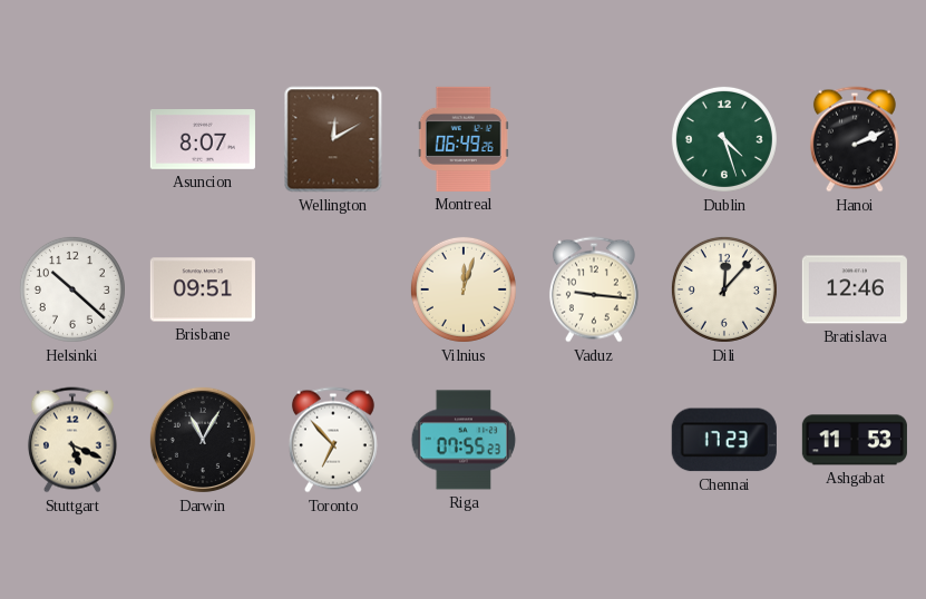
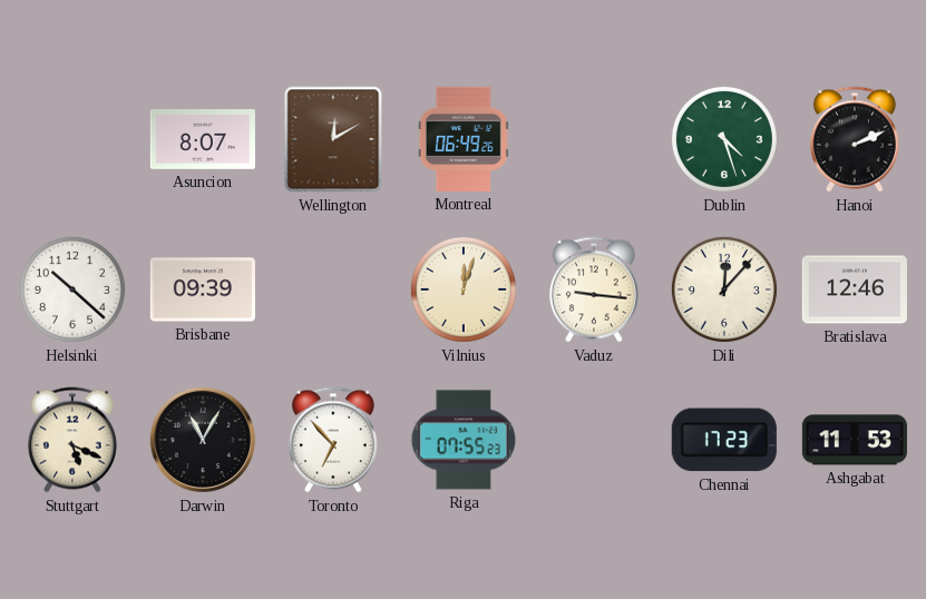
Brisbane: 09:51 -> 09:39
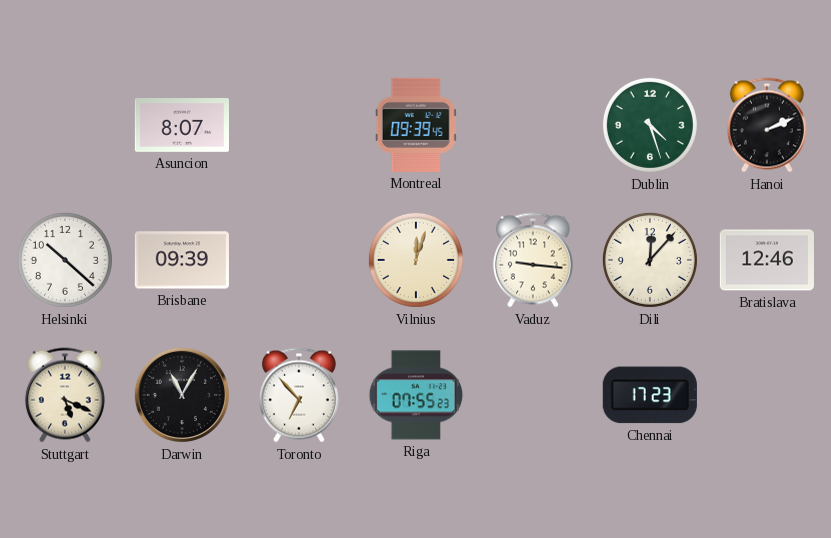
Wellington: 12:10 -> none
Montreal: 06:49 -> 09:39
Ashgabat: 11:53 -> none
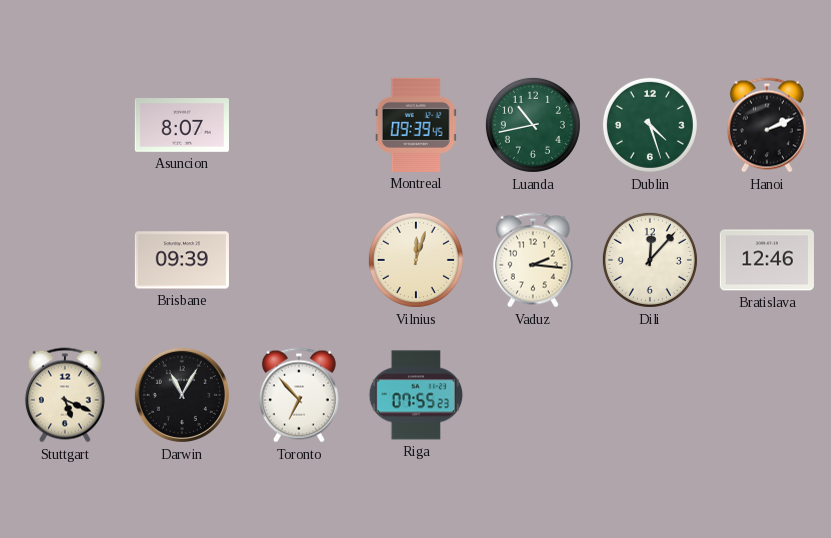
Luanda: none -> 10:43
Helsinki: 10:22 -> none
Vaduz: 9:16 -> 2:16
Chennai: 17:23 -> none
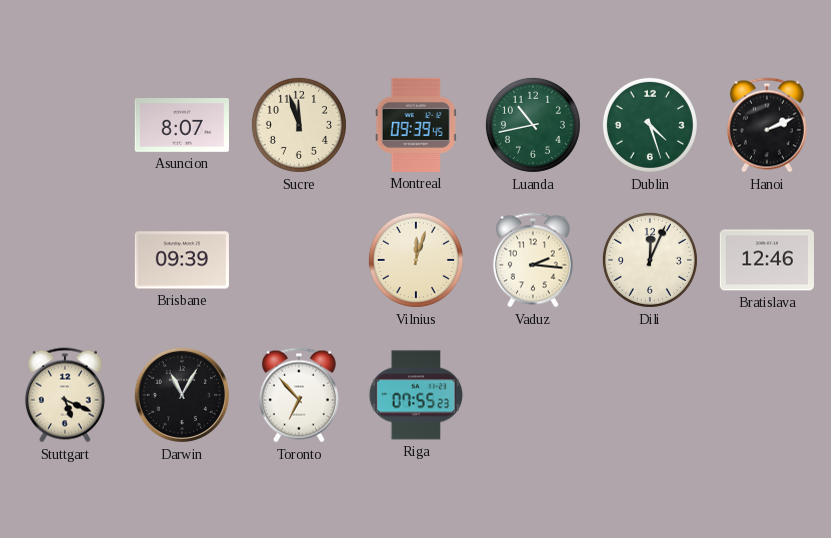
Sucre: none -> 11:57
Dili: 12:07 -> 12:04
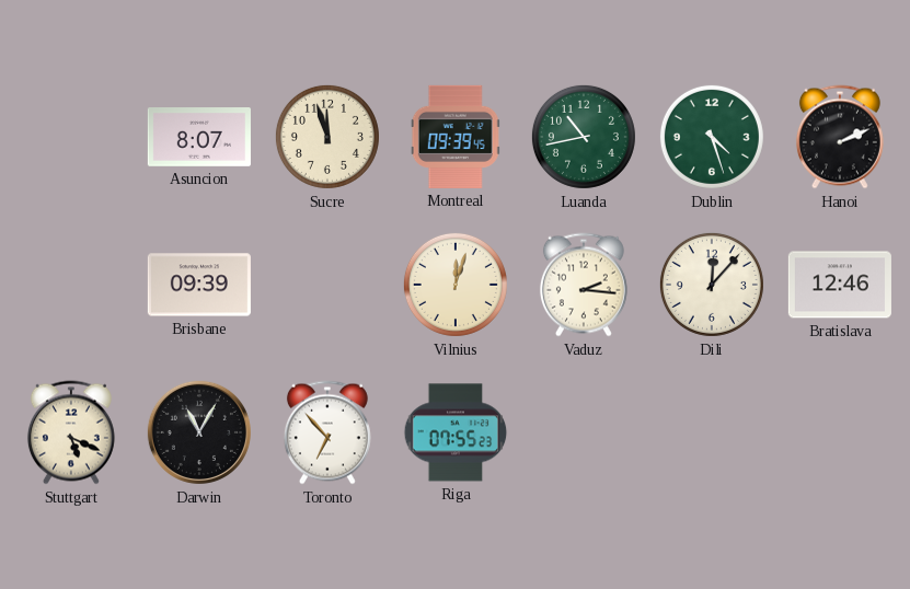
Dili: 12:04 -> 12:07
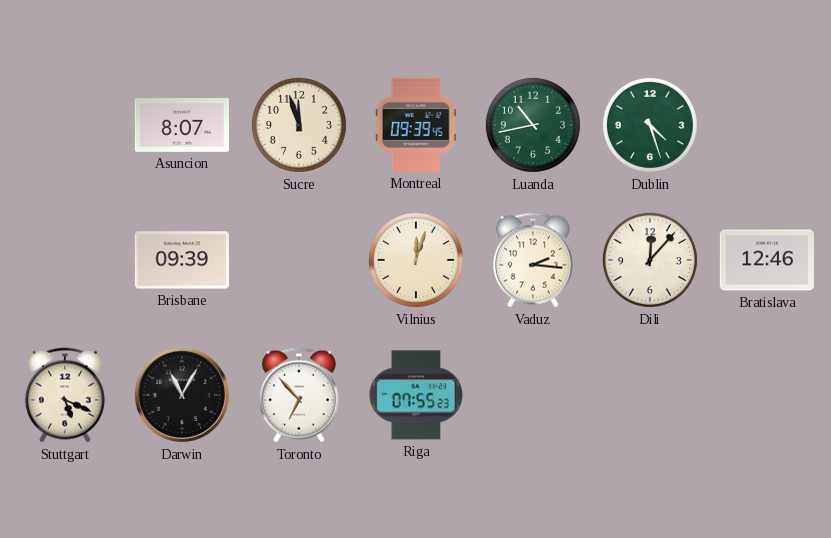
Hanoi: 2:11 -> none
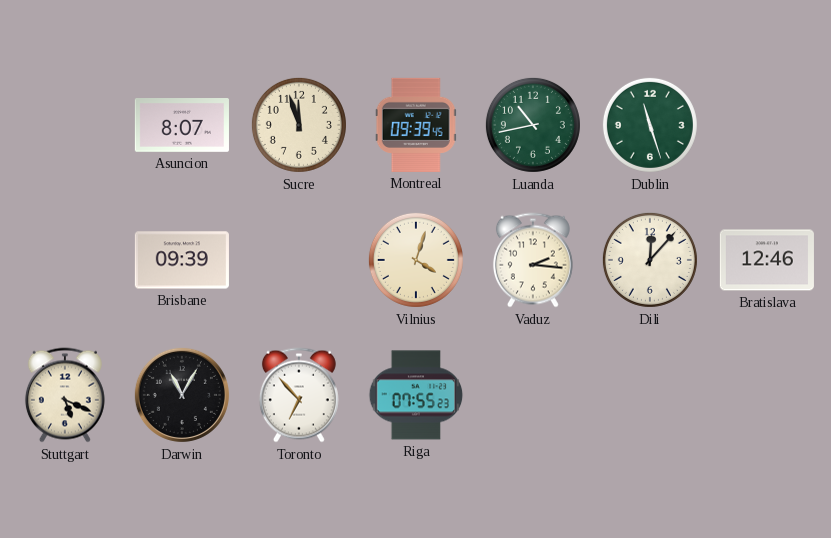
Dublin: 4:27 -> 11:27
Vilnius: 12:03 -> 4:03
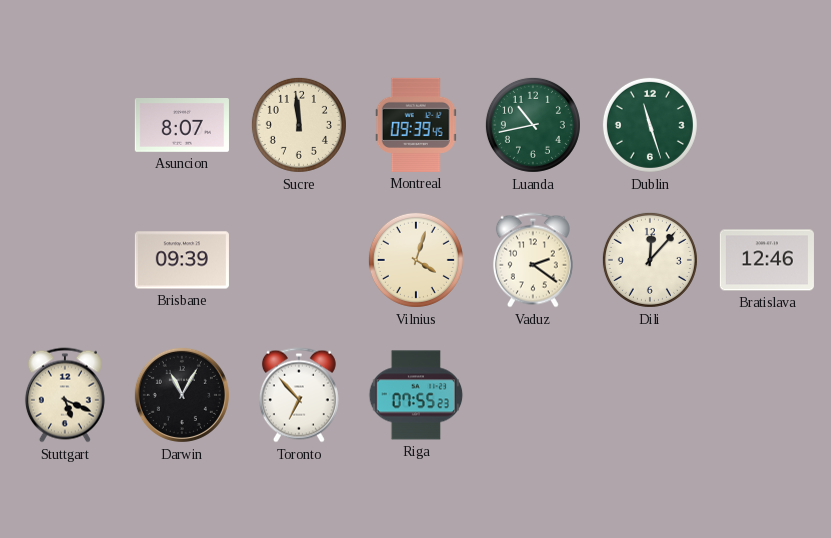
Sucre: 11:57 -> 11:59
Vaduz: 2:16 -> 2:21
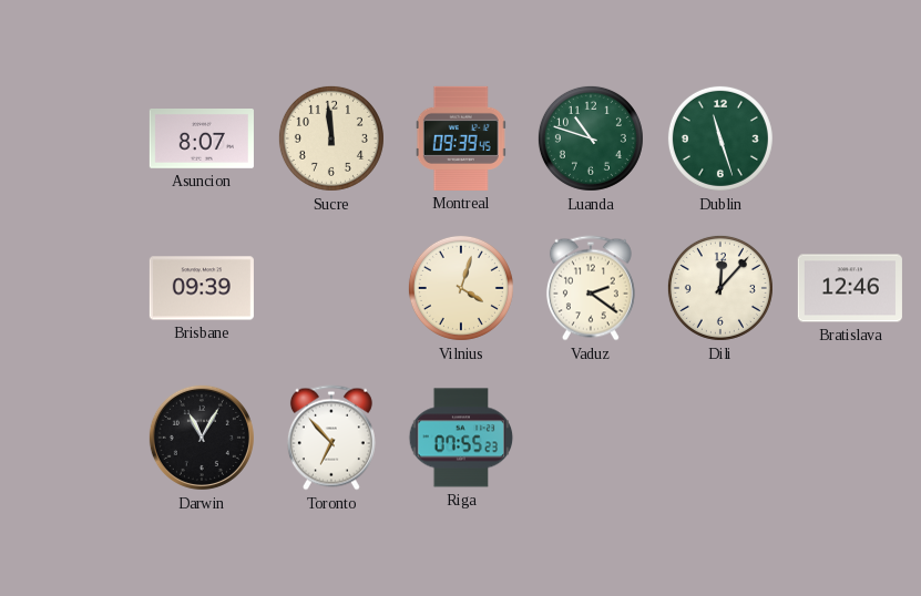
Luanda: 10:43 -> 10:48
Stuttgart: 5:19 -> none
